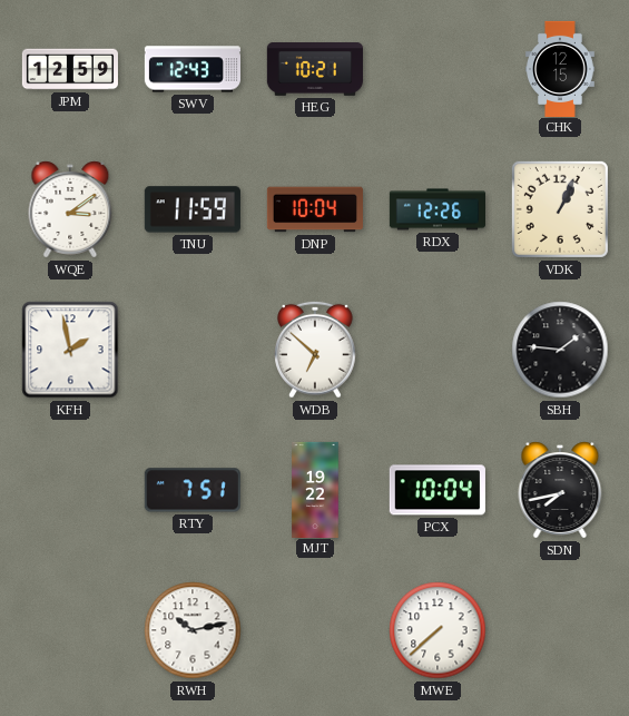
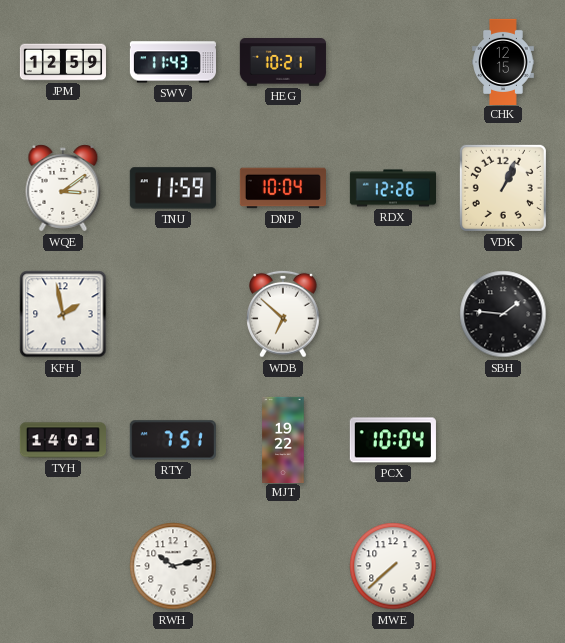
SWV: 12:43 -> 11:43
TYH: none -> 14:01
SDN: 7:43 -> none
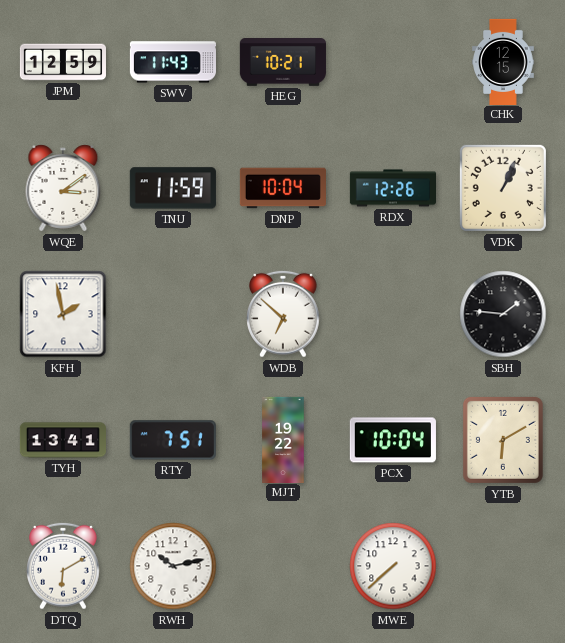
TYH: 14:01 -> 13:41
YTB: none -> 6:10
DTQ: none -> 6:10
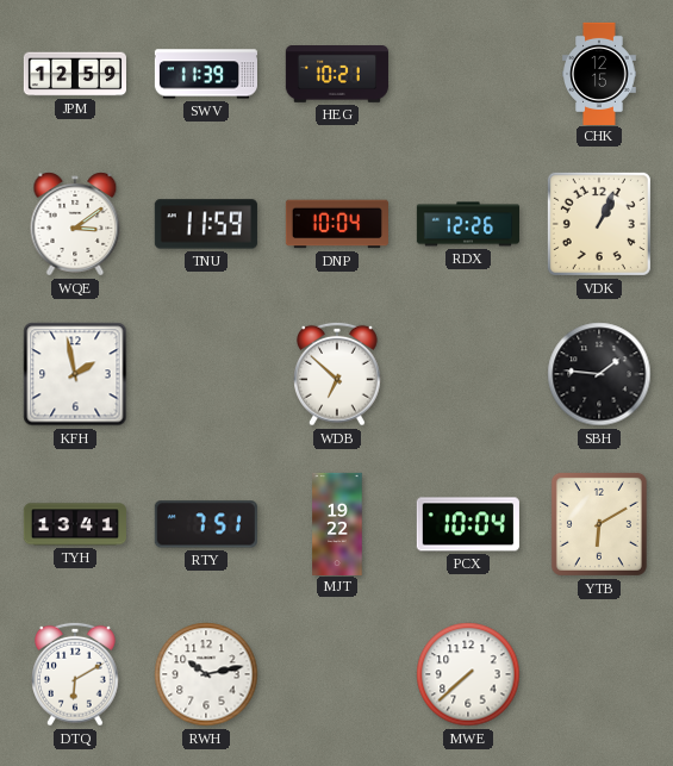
SWV: 11:43 -> 11:39
